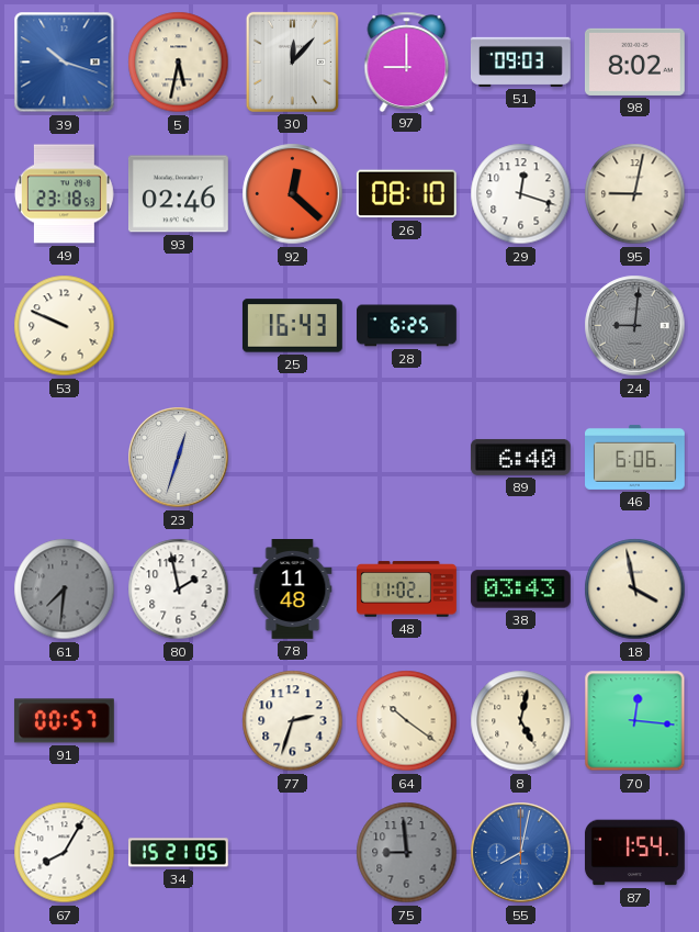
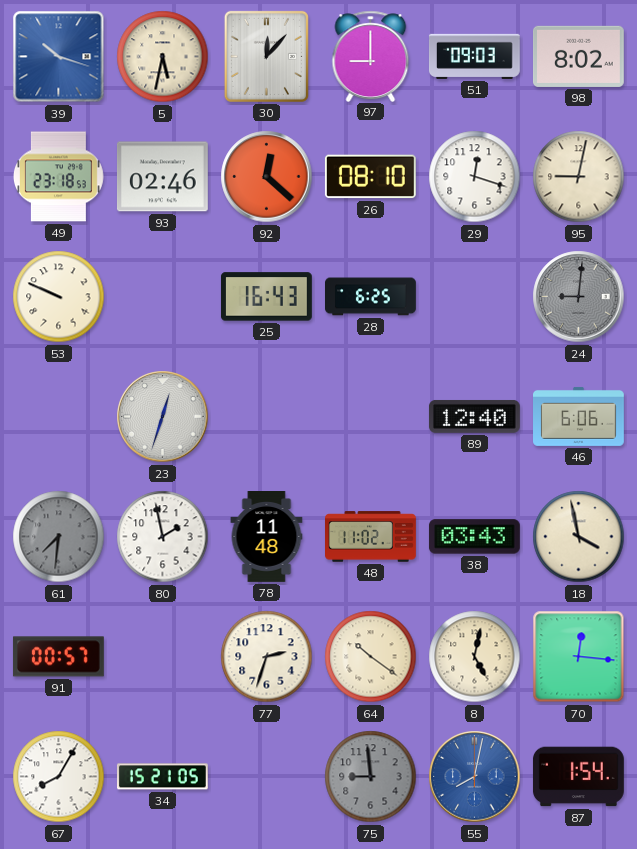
89: 6:40 -> 12:40
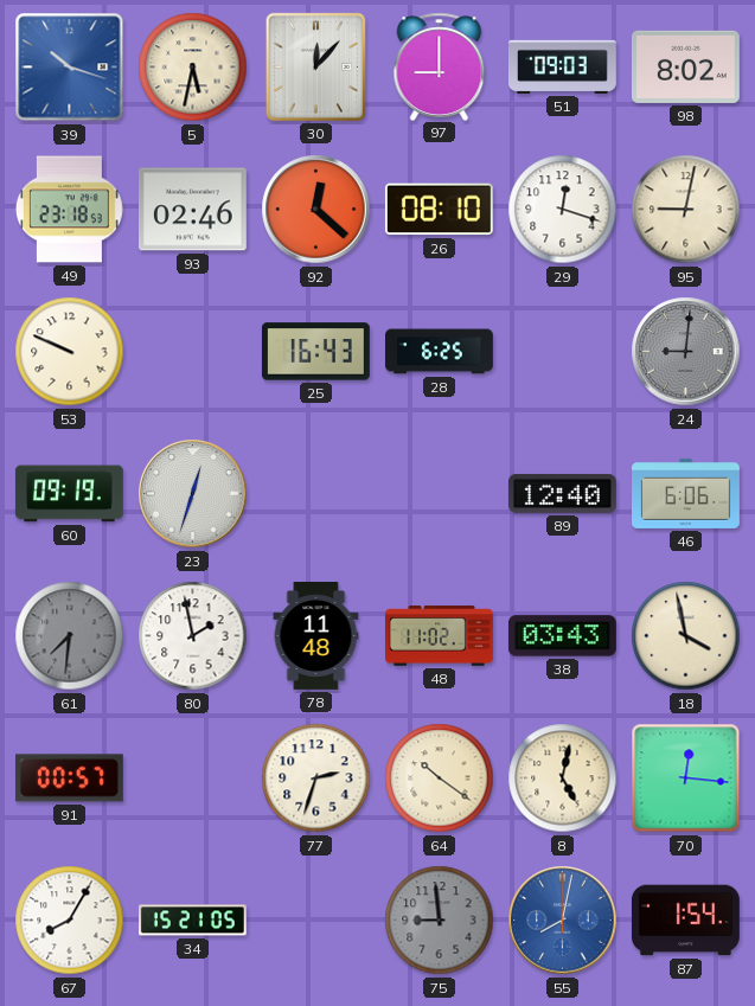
60: none -> 09:19
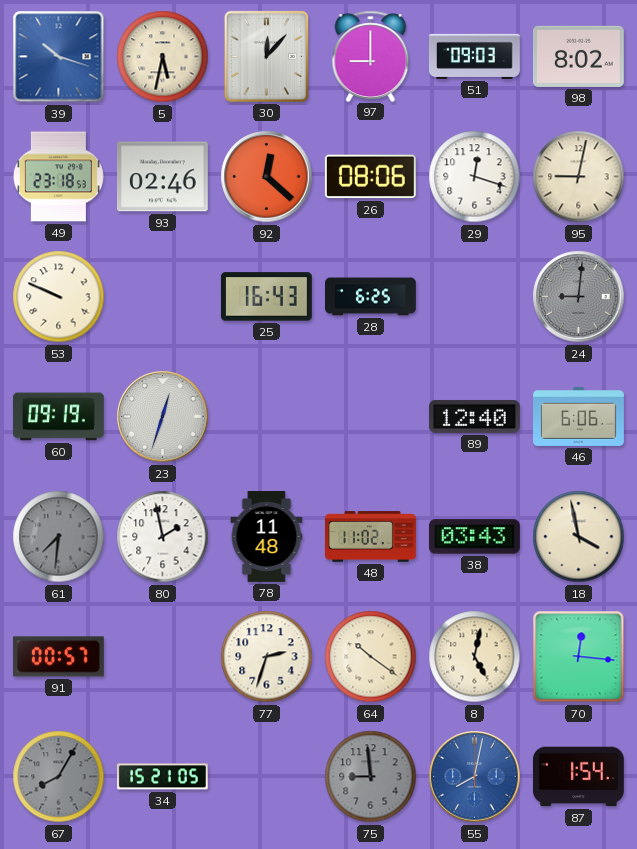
26: 08:10 -> 08:06
67 dial: white -> grey
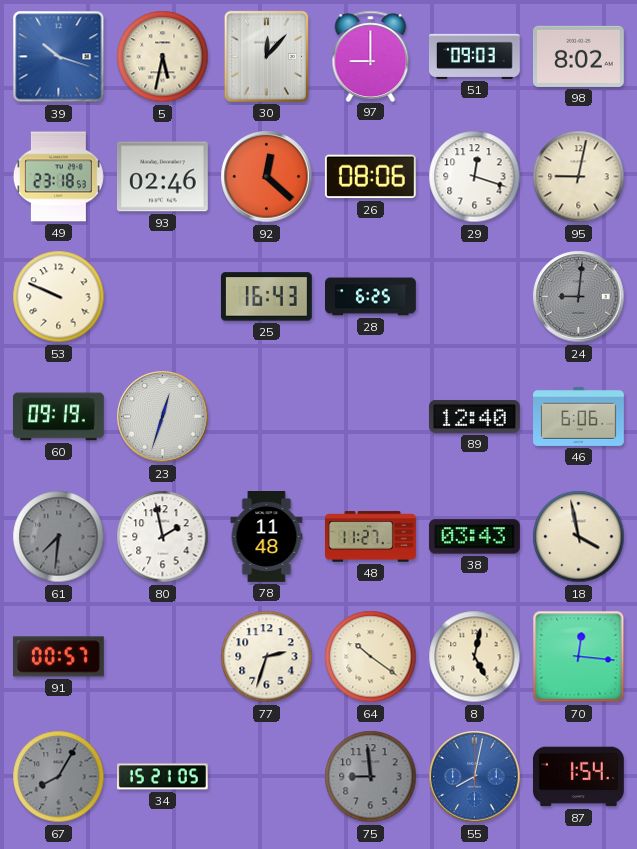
48: 11:02 -> 11:27
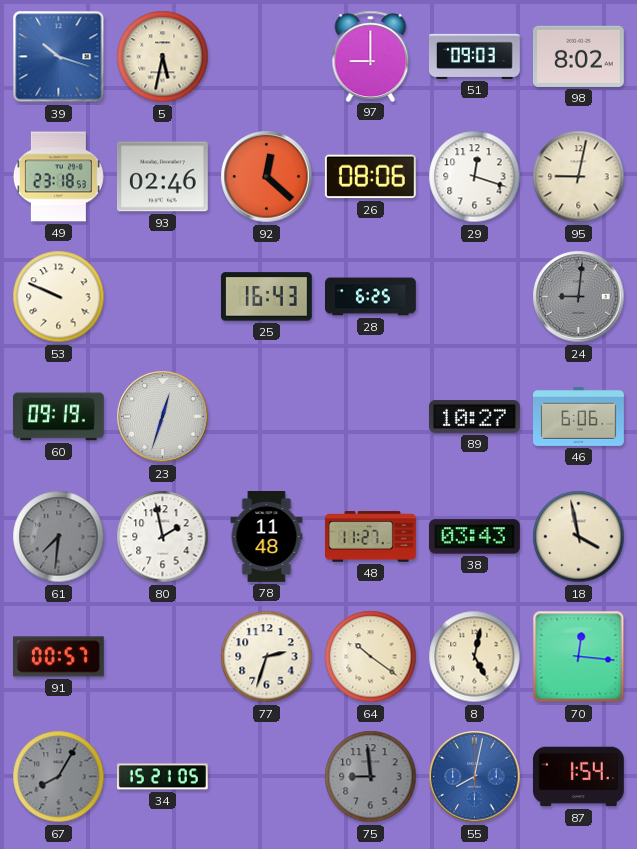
30: 12:07 -> none
89: 12:40 -> 10:27
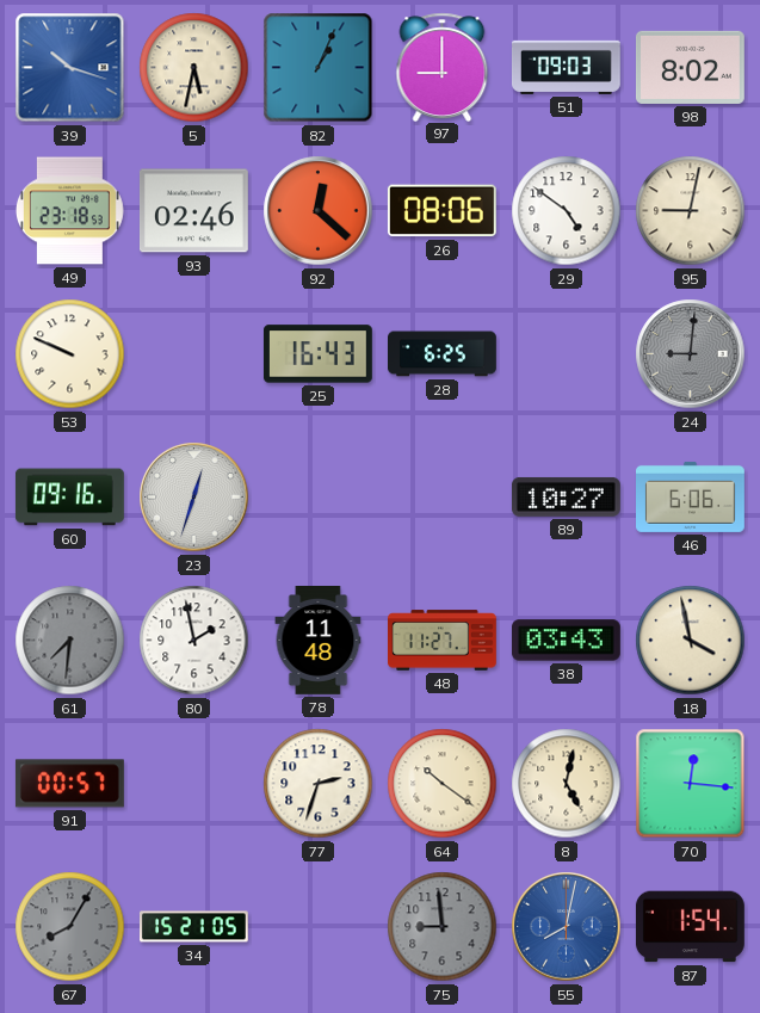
82: none -> 1:04
29: 12:18 -> 4:51
60: 09:19 -> 09:16
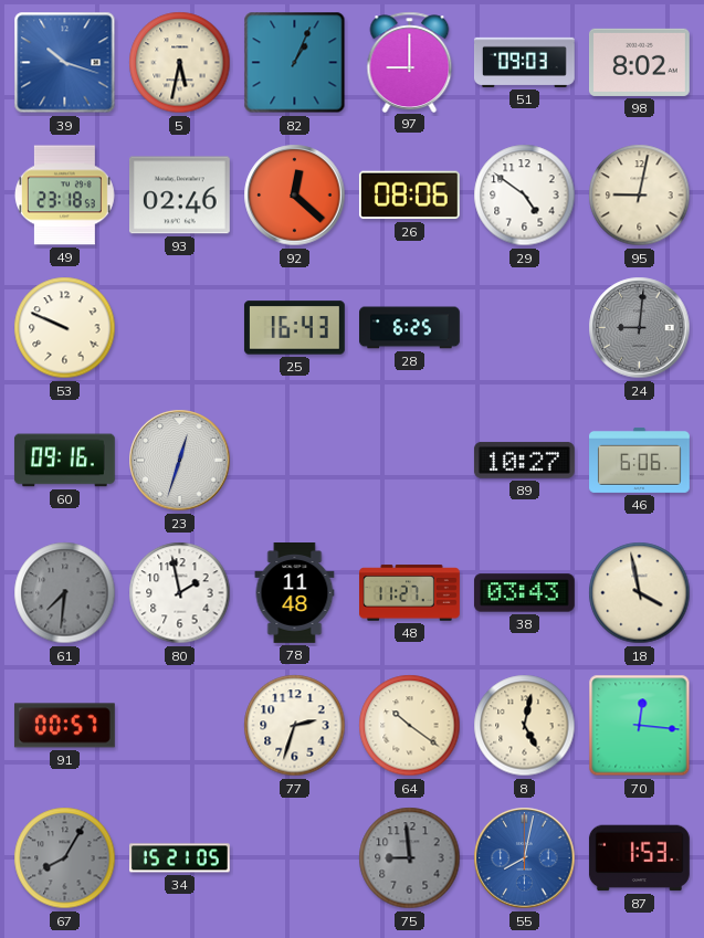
87: 1:54 -> 1:53
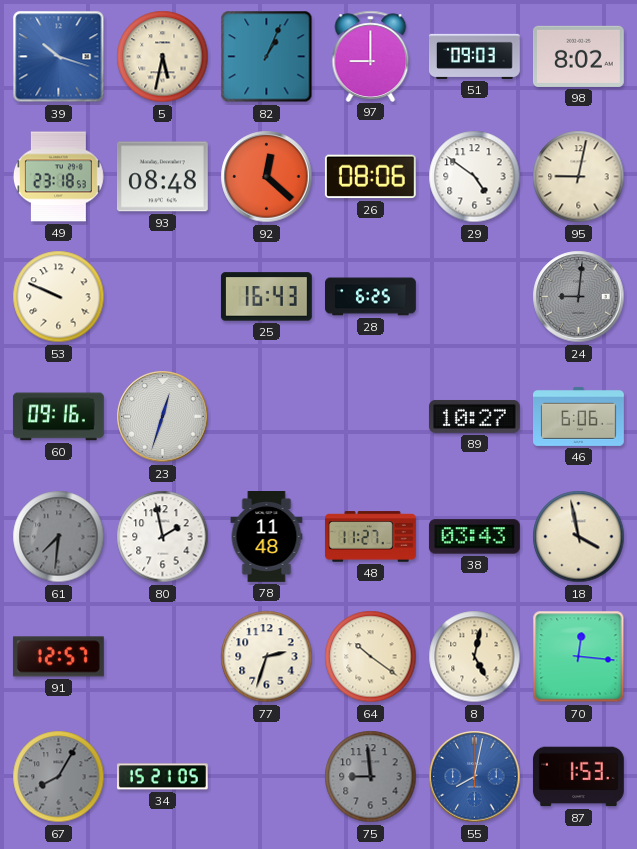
93: 02:46 -> 08:48
91: 00:57 -> 12:57
